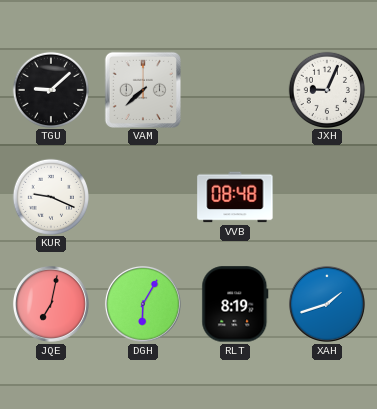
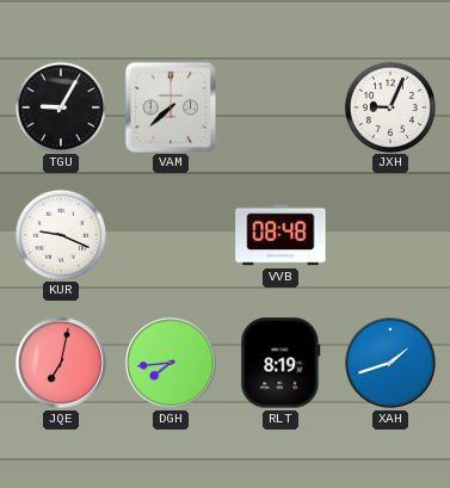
TGU: 9:08 -> 9:05
DGH: 6:05 -> 7:44
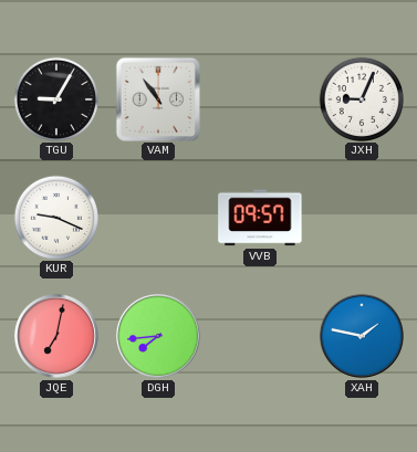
VAM: 7:38 -> 10:54
VVB: 08:48 -> 09:57
RLT: 8:19 -> none
XAH: 1:42 -> 1:47
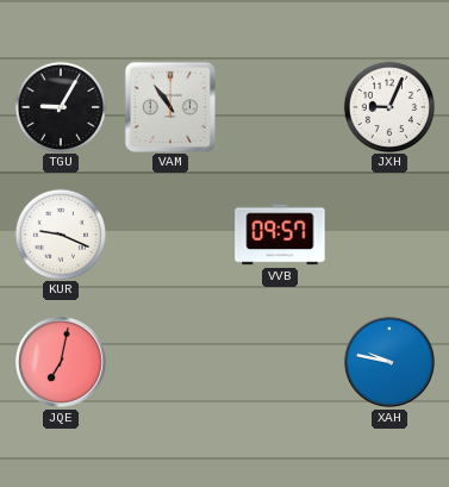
DGH: 7:44 -> none
XAH: 1:47 -> 9:47
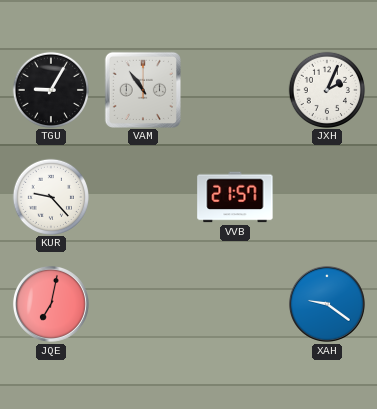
JXH: 9:04 -> 2:04
KUR: 9:19 -> 9:23
VVB: 09:57 -> 21:57
XAH: 9:47 -> 9:21
